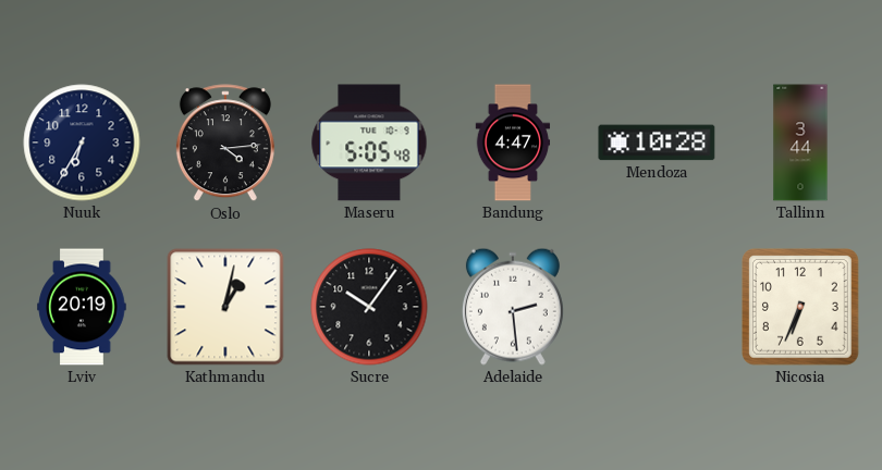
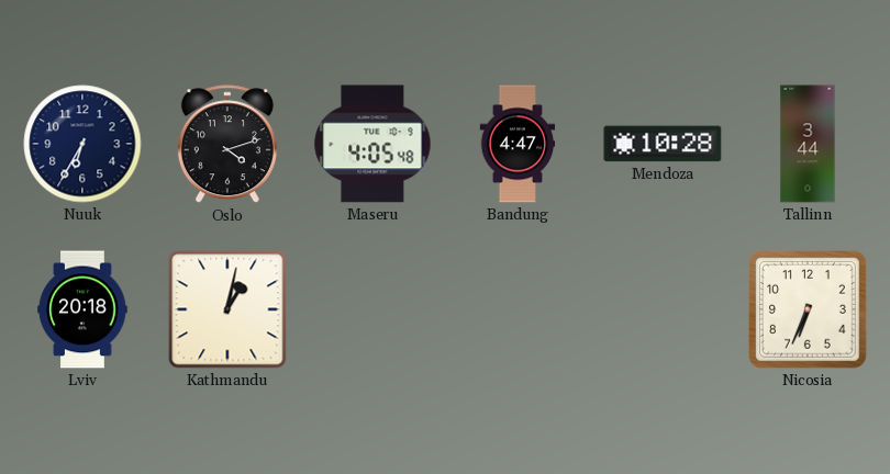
Oslo: 4:14 -> 4:12
Maseru: 5:05 -> 4:05
Lviv: 20:19 -> 20:18
Sucre: 10:06 -> none
Adelaide: 2:29 -> none
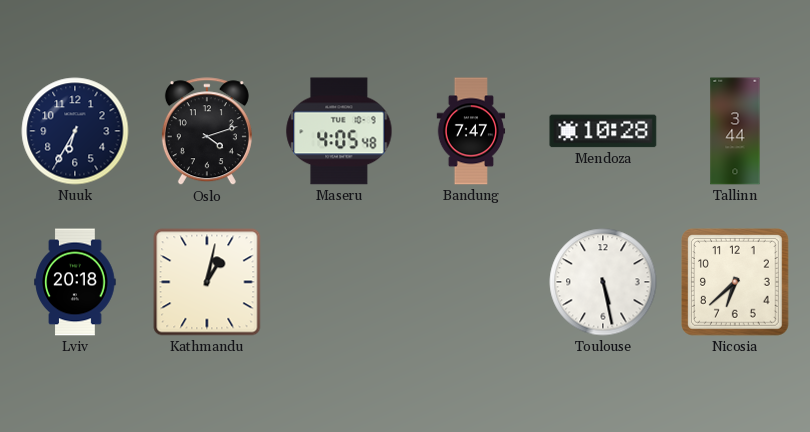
Bandung: 4:47 -> 7:47
Toulouse: none -> 5:28
Nicosia: 6:34 -> 6:38
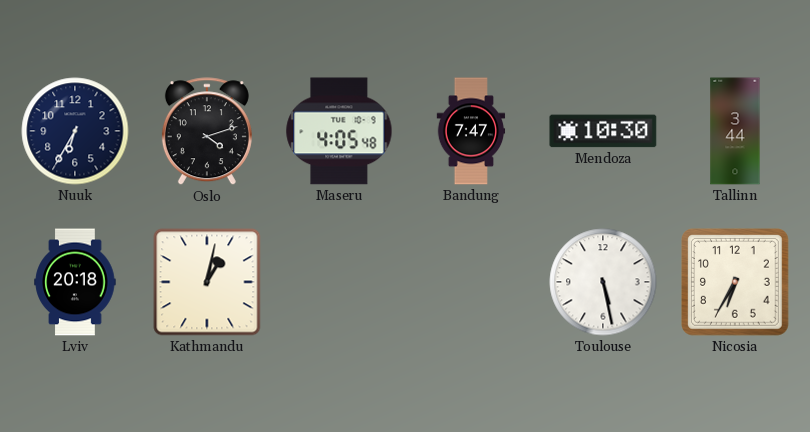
Mendoza: 10:28 -> 10:30
Nicosia: 6:38 -> 6:35
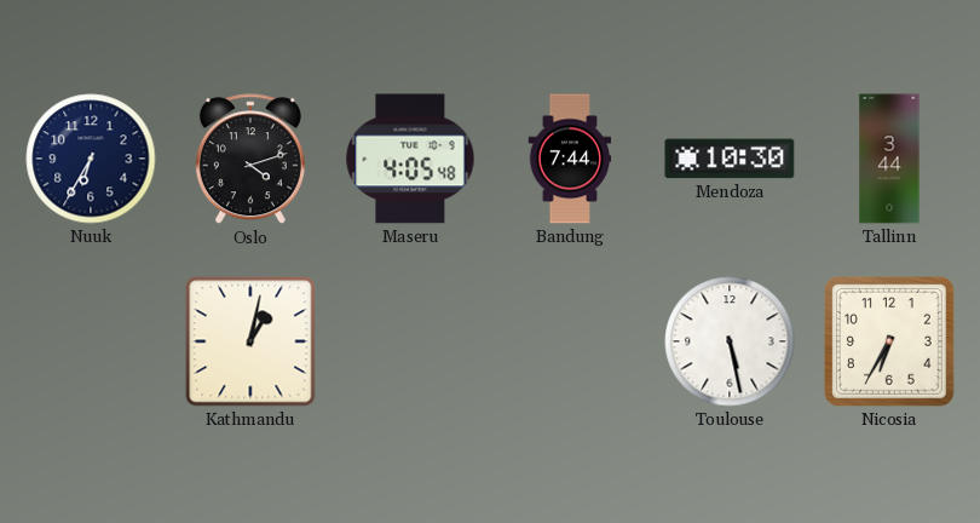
Bandung: 7:47 -> 7:44
Lviv: 20:18 -> none
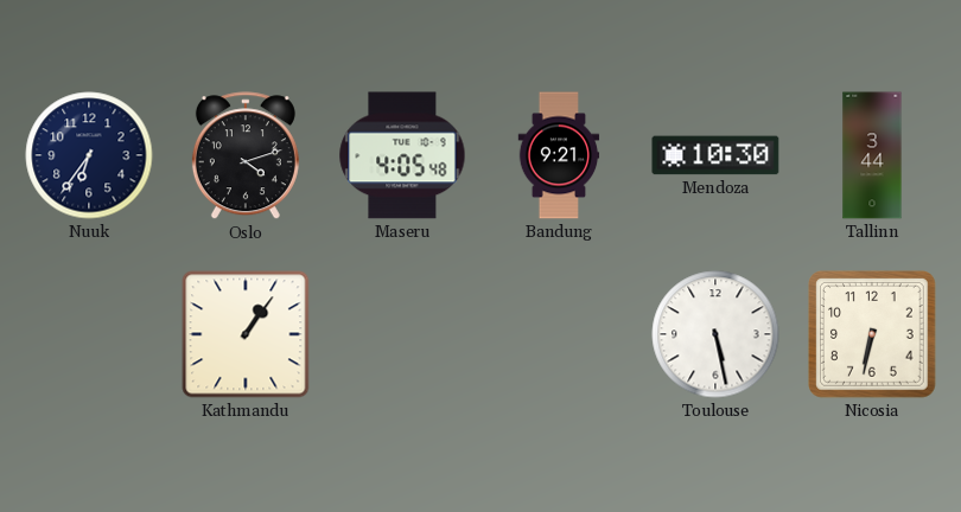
Nuuk: 6:35 -> 6:36
Bandung: 7:44 -> 9:21
Kathmandu: 1:02 -> 1:06
Nicosia: 6:35 -> 6:32
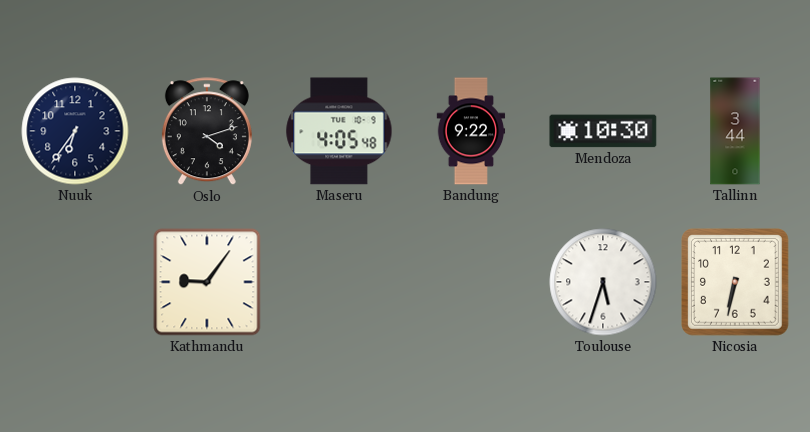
Bandung: 9:21 -> 9:22
Kathmandu: 1:06 -> 9:06
Toulouse: 5:28 -> 5:33
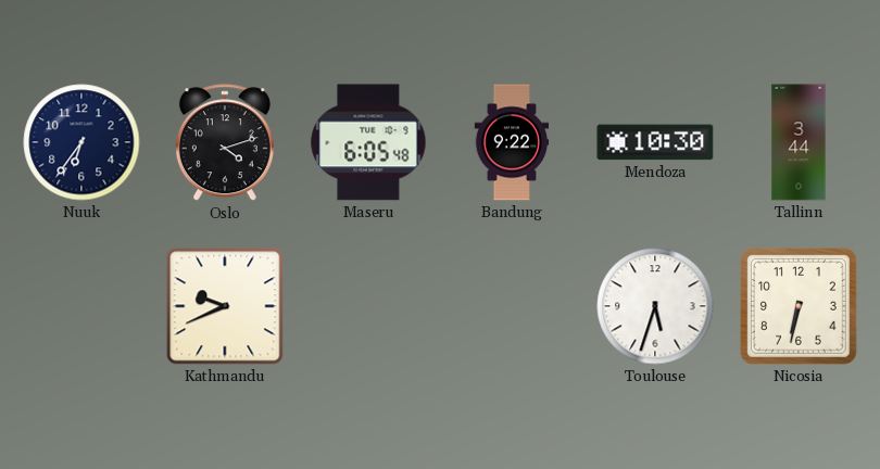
Maseru: 4:05 -> 6:05
Kathmandu: 9:06 -> 9:41
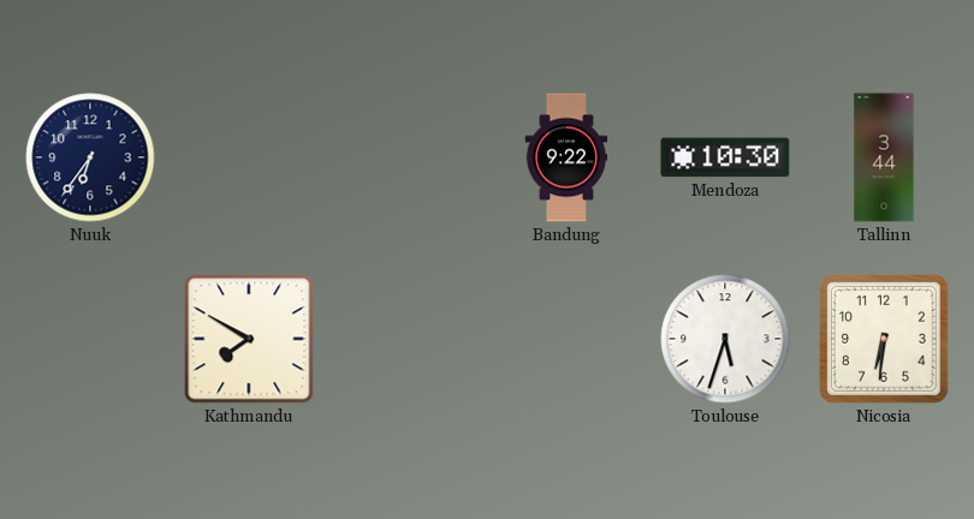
Oslo: 4:12 -> none
Maseru: 6:05 -> none
Kathmandu: 9:41 -> 7:50
Nicosia: 6:32 -> 6:31
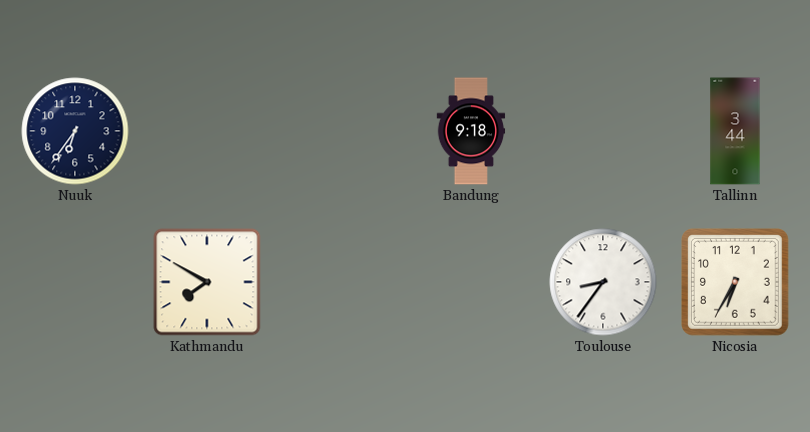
Bandung: 9:22 -> 9:18
Mendoza: 10:30 -> none
Toulouse: 5:33 -> 8:36
Nicosia: 6:31 -> 6:35
